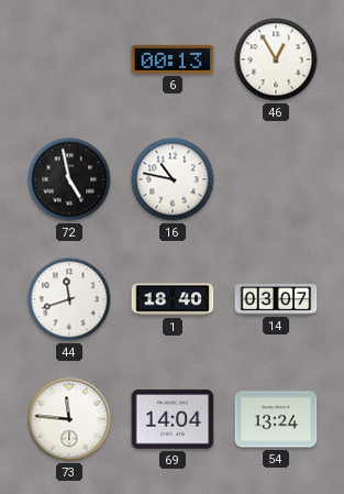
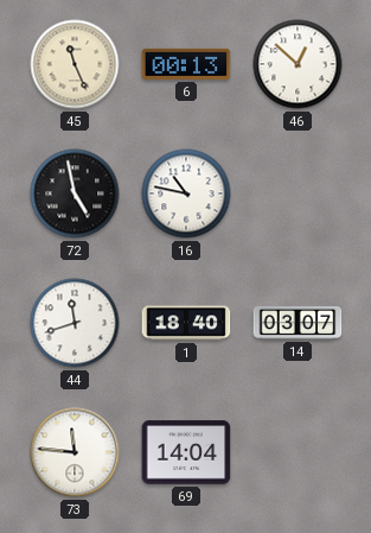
45: none -> 11:26
46: 12:55 -> 12:52
54: 13:24 -> none
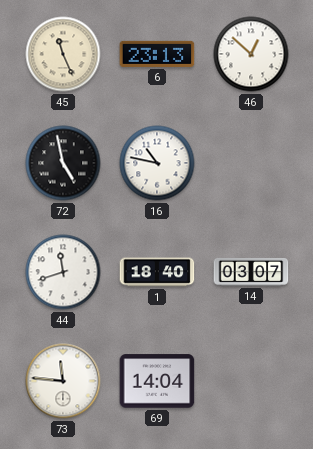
6: 00:13 -> 23:13
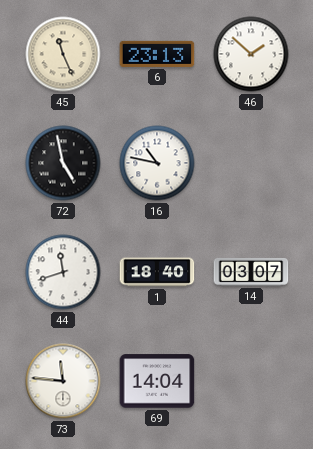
46: 12:52 -> 1:52
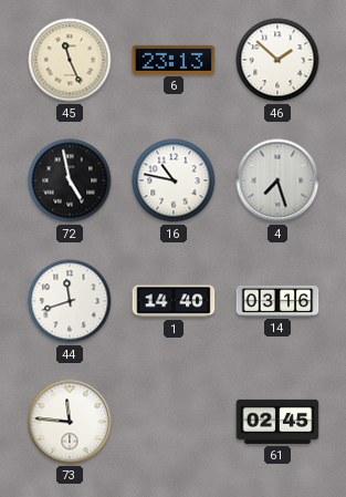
4: none -> 7:27
1: 18:40 -> 14:40
14: 03:07 -> 03:16
69: 14:04 -> none
61: none -> 02:45
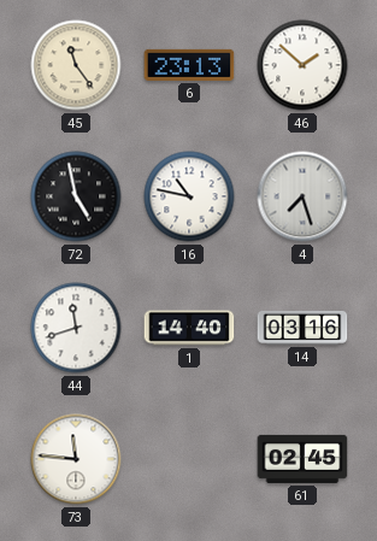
45: 11:26 -> 11:24
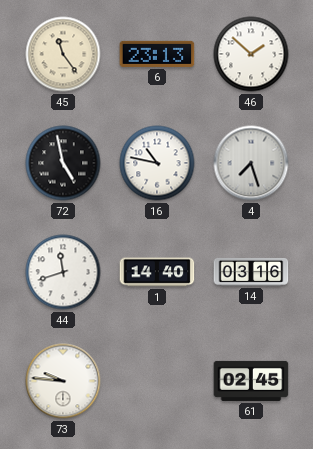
73: 11:46 -> 9:46
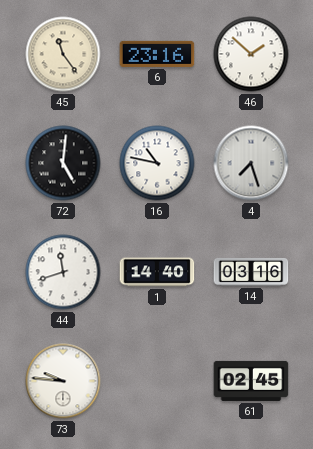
6: 23:13 -> 23:16
72: 4:58 -> 5:01
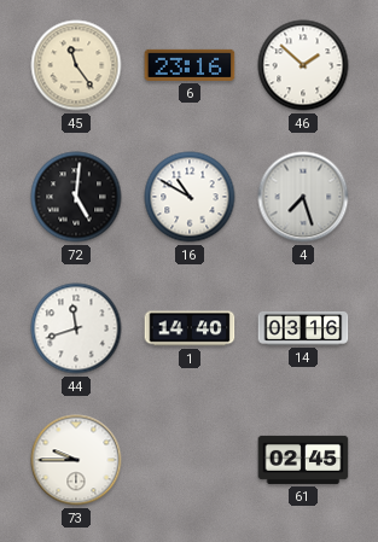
16: 10:47 -> 10:50
73: 9:46 -> 9:45
